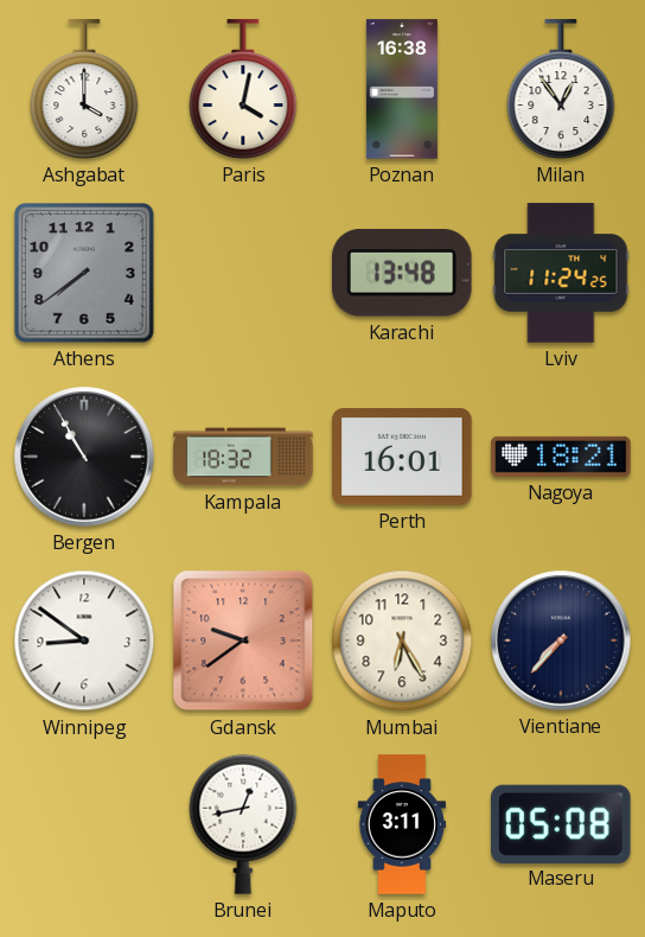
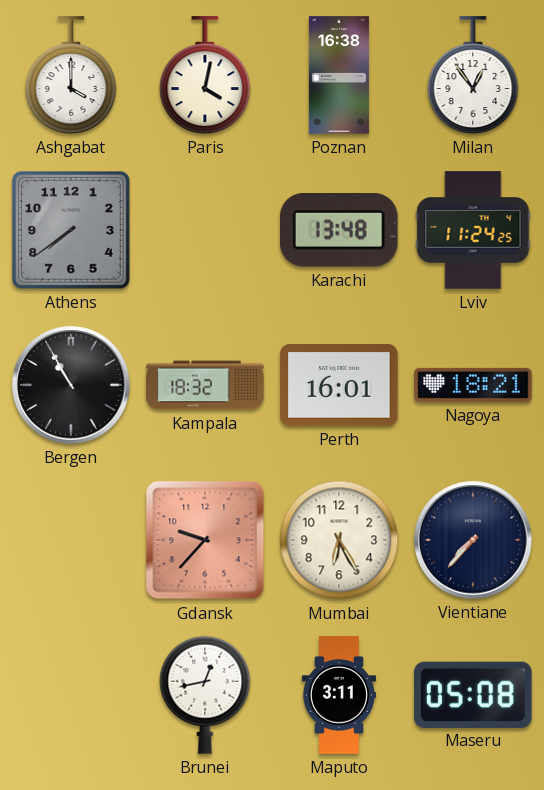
Winnipeg: 8:51 -> none
Gdansk: 9:39 -> 9:37
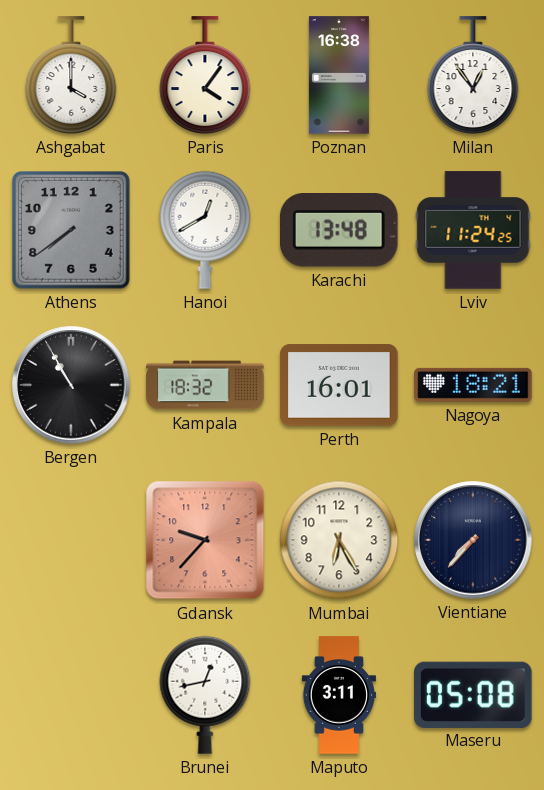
Paris: 4:02 -> 4:06
Hanoi: none -> 12:40
